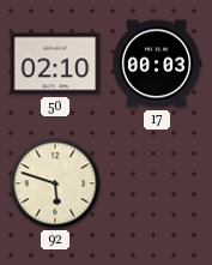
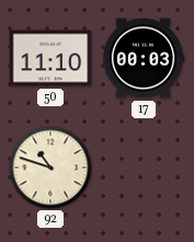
50: 02:10 -> 11:10
92: 5:48 -> 10:48
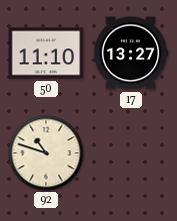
17: 00:03 -> 13:27
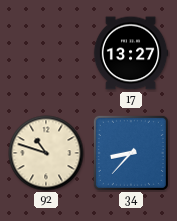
50: 11:10 -> none
34: none -> 8:37
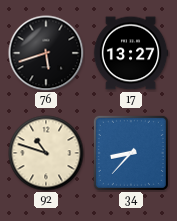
76: none -> 5:42
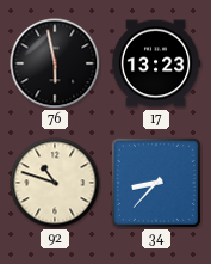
76: 5:42 -> 5:58
17: 13:27 -> 13:23
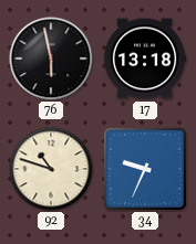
17: 13:23 -> 13:18
34: 8:37 -> 9:34
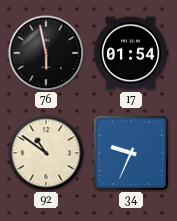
17: 13:18 -> 01:54
92: 10:48 -> 10:51
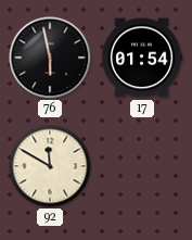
92: 10:51 -> 11:50
34: 9:34 -> none
